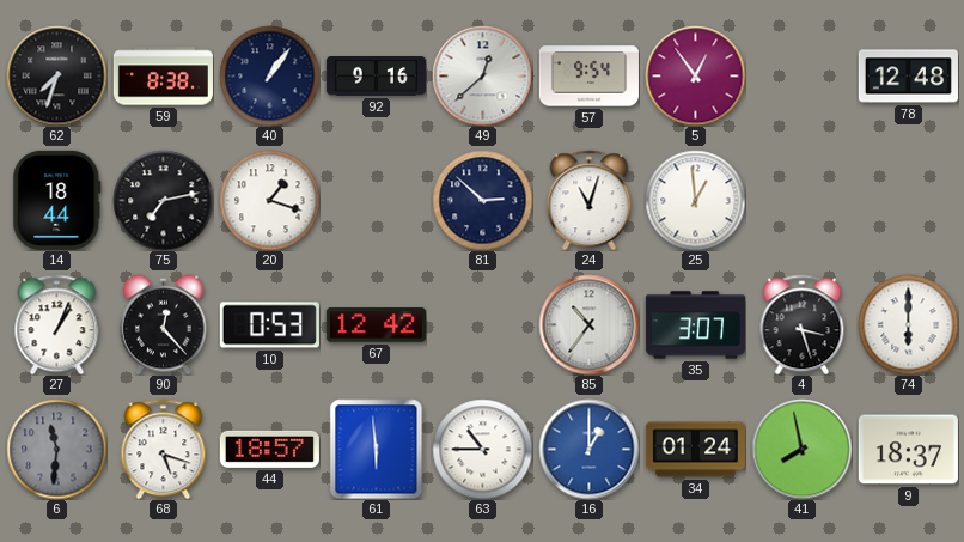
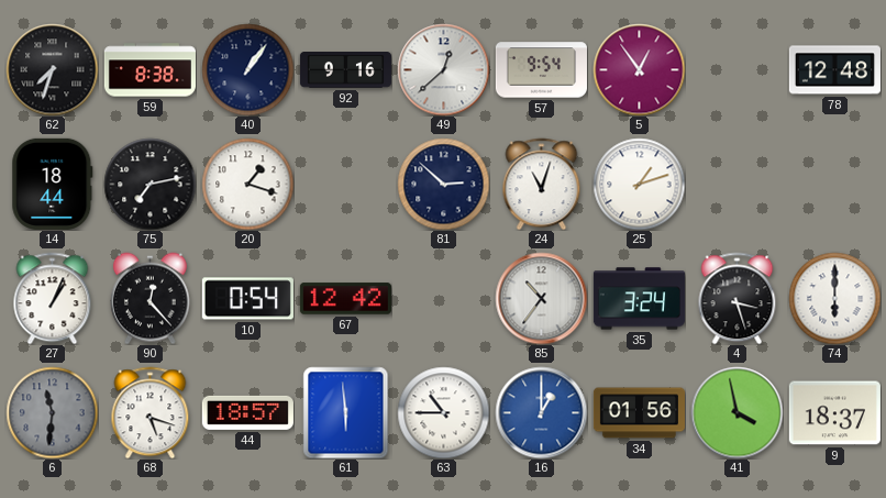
25: 12:59 -> 1:12
10: 0:53 -> 0:54
35: 3:07 -> 3:24
34: 01:24 -> 01:56
41: 7:58 -> 3:58
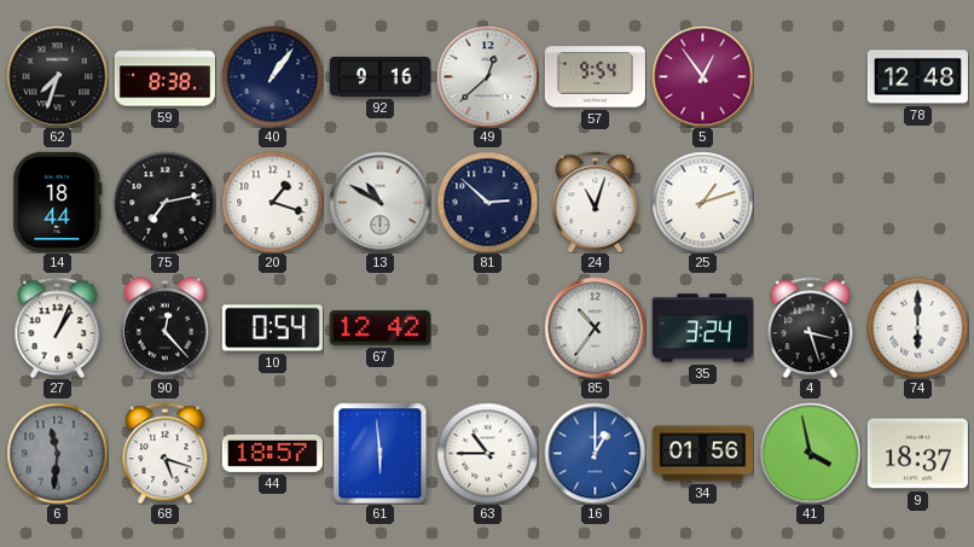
13: none -> 10:50
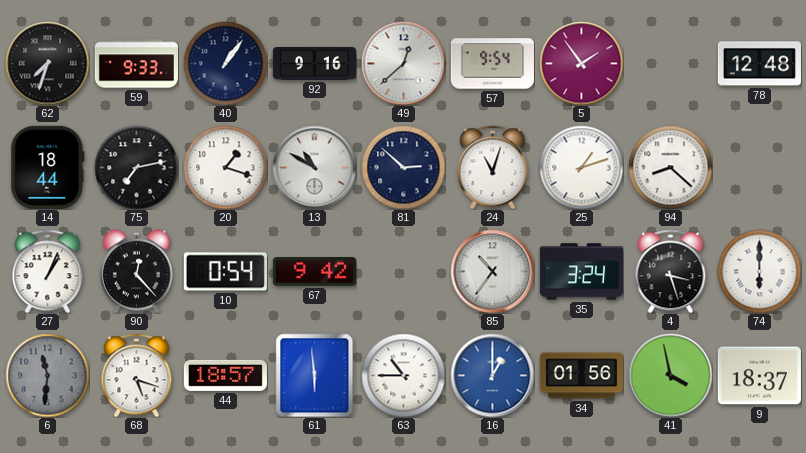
59: 8:38 -> 9:33
5: 12:54 -> 1:54
94: none -> 8:22
67: 12:42 -> 9:42
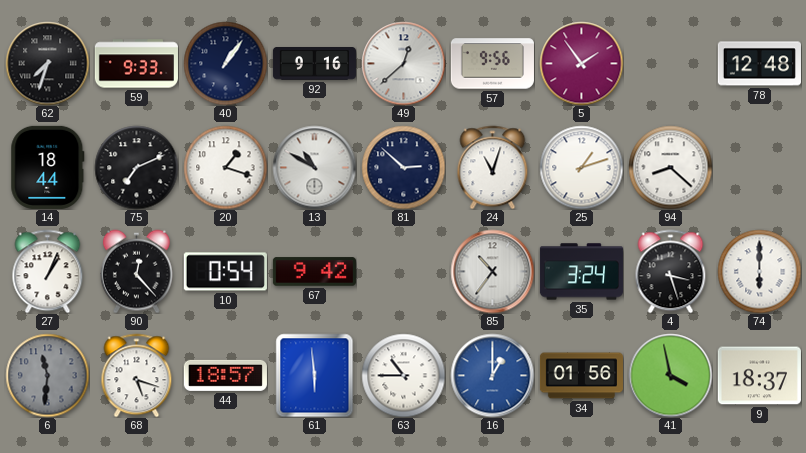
57: 9:54 -> 9:56
75: 7:13 -> 7:11
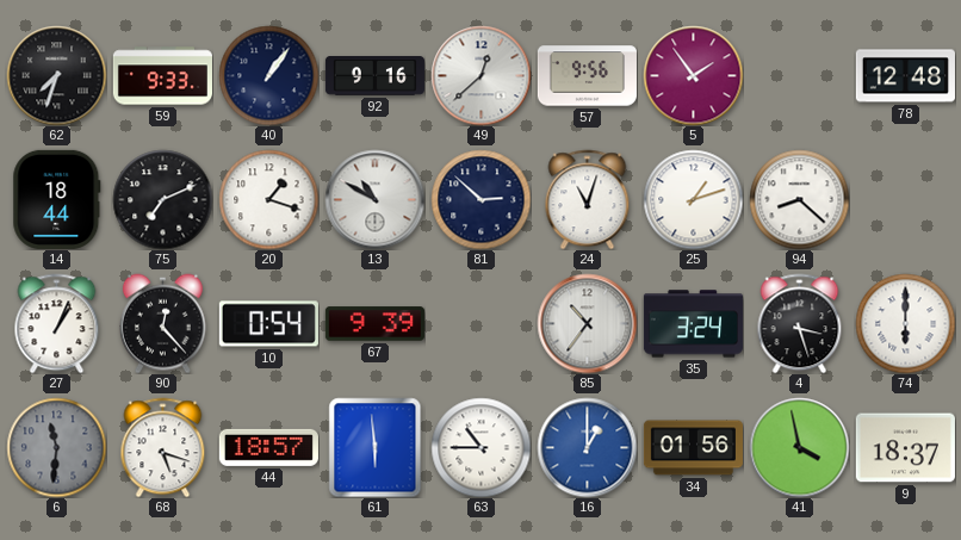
67: 9:42 -> 9:39
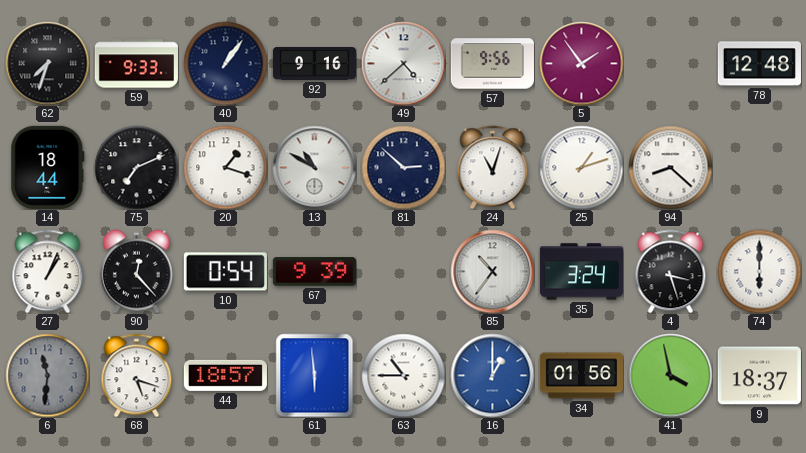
49: 12:38 -> 4:38
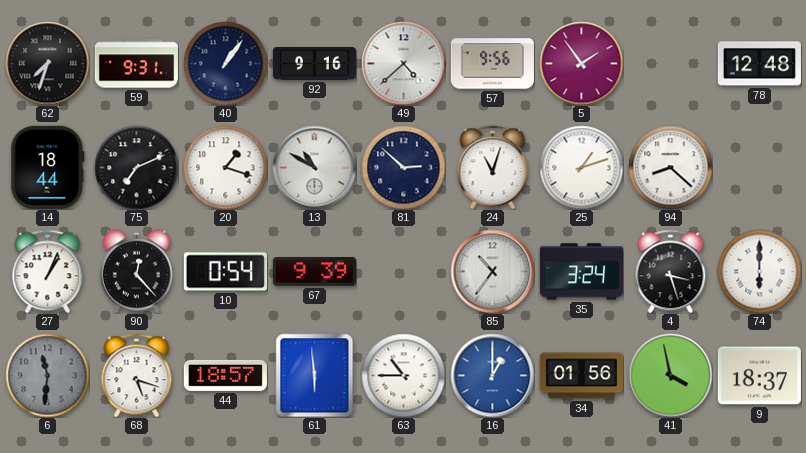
59: 9:33 -> 9:31
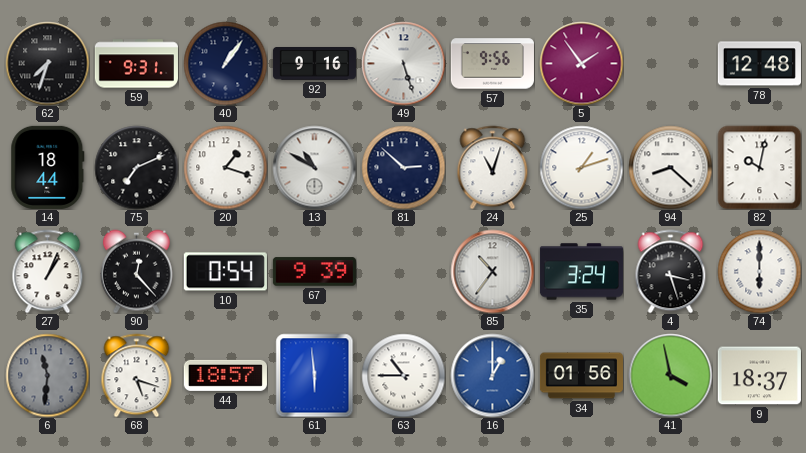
49: 4:38 -> 5:27
82: none -> 10:02
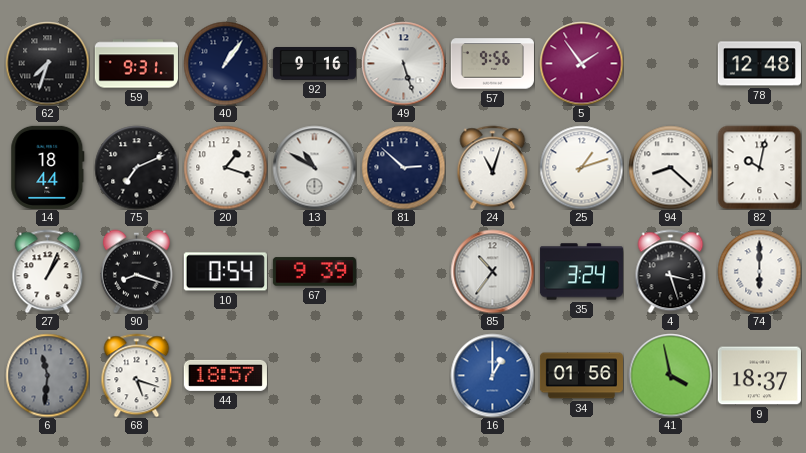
90: 12:23 -> 8:18
61: 5:59 -> none
63: 10:45 -> none
